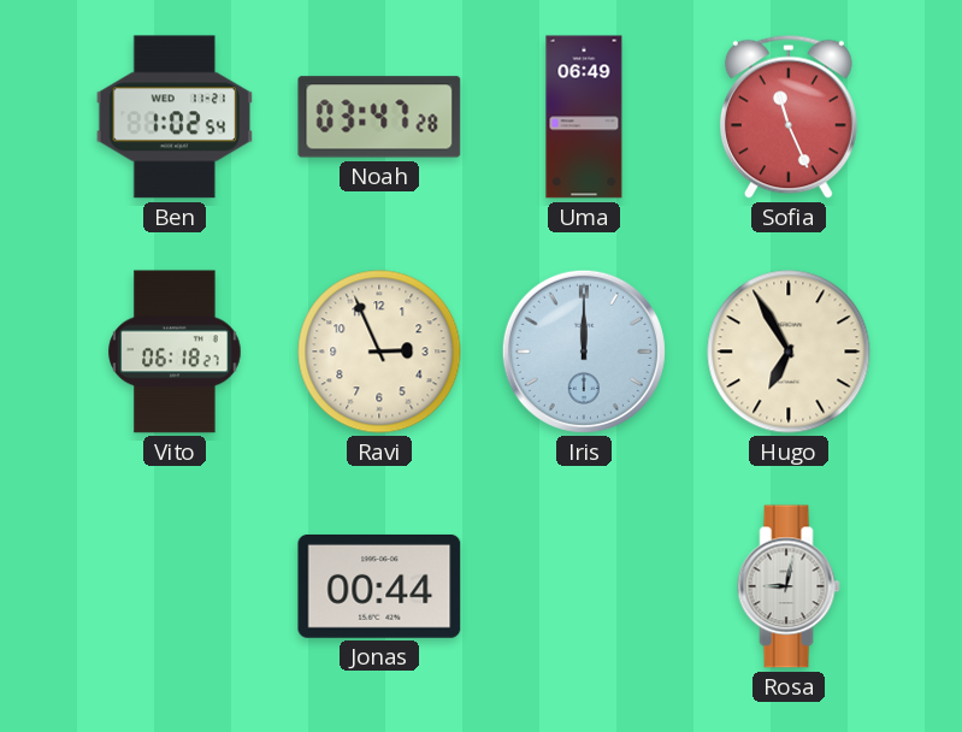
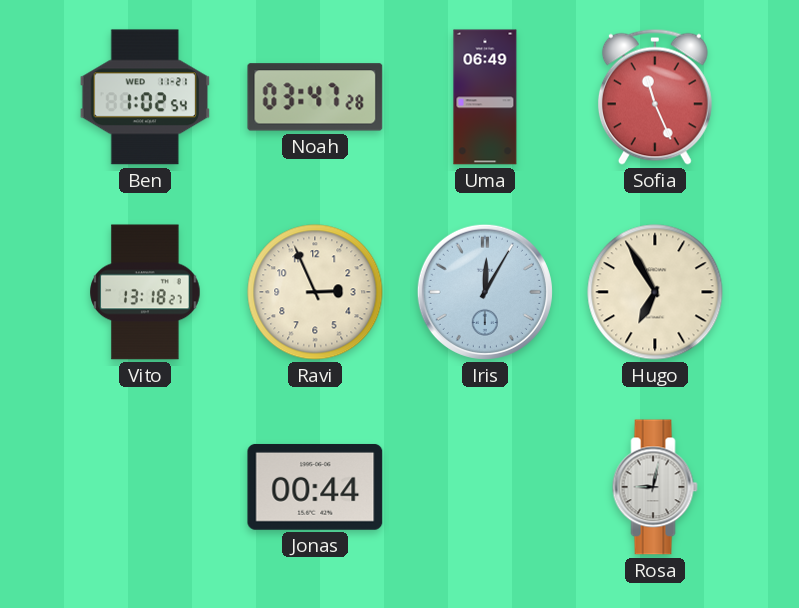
Vito: 06:18 -> 13:18
Iris: 12:00 -> 12:05
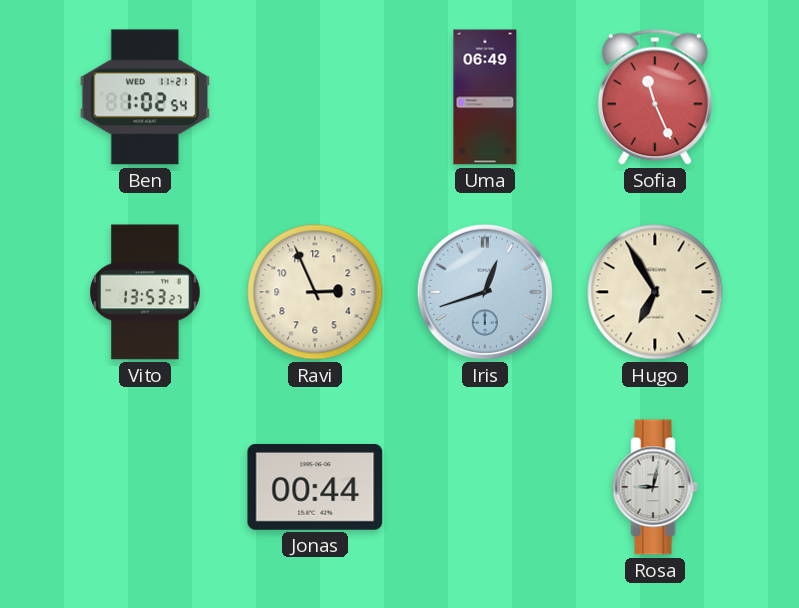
Noah: 03:47 -> none
Vito: 13:18 -> 13:53
Iris: 12:05 -> 12:42
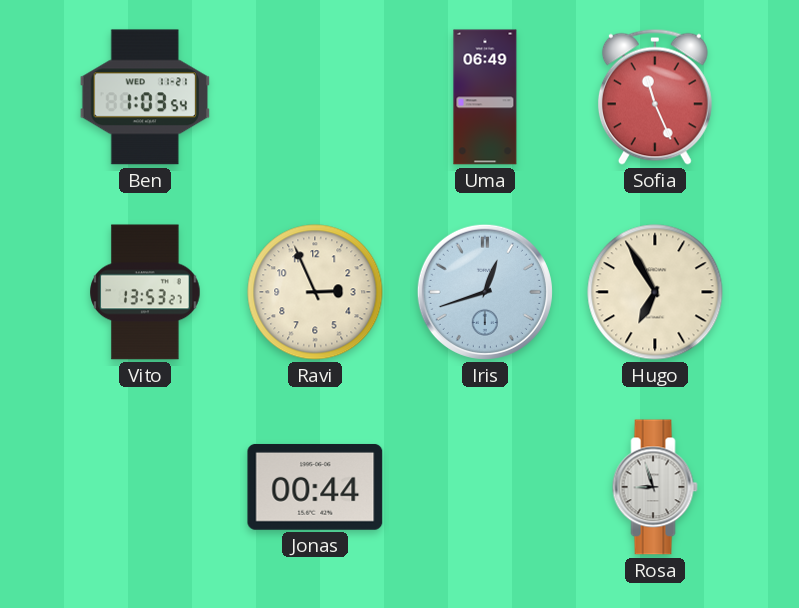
Ben: 1:02 -> 1:03
Rosa: 9:02 -> 8:57
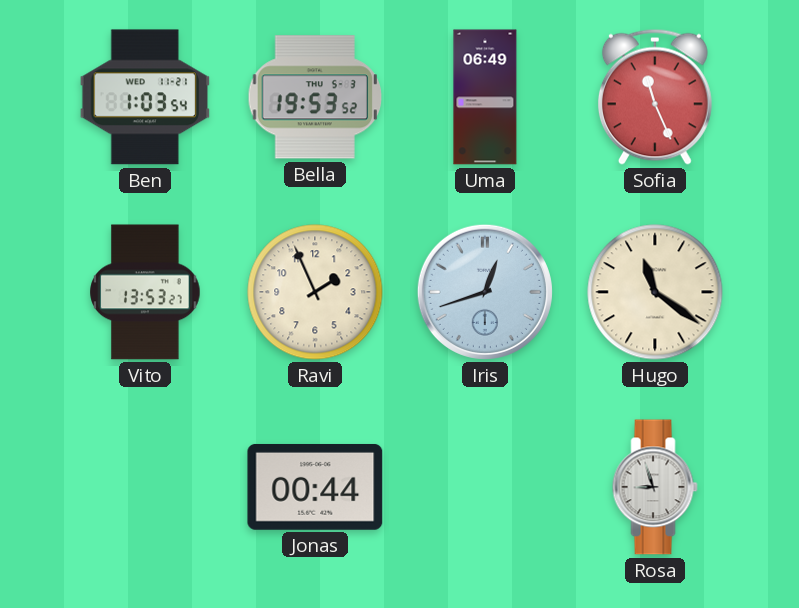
Bella: none -> 19:53
Ravi: 2:56 -> 1:56
Hugo: 6:55 -> 11:21
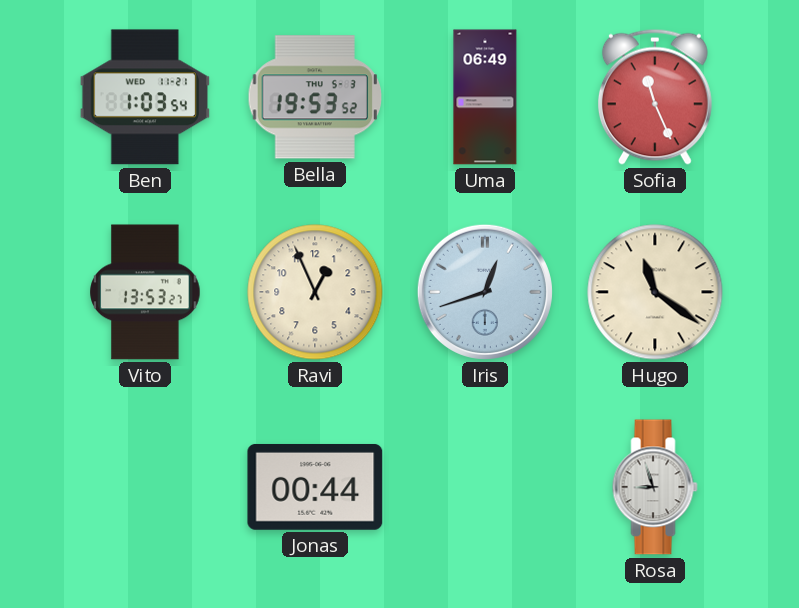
Ravi: 1:56 -> 12:56
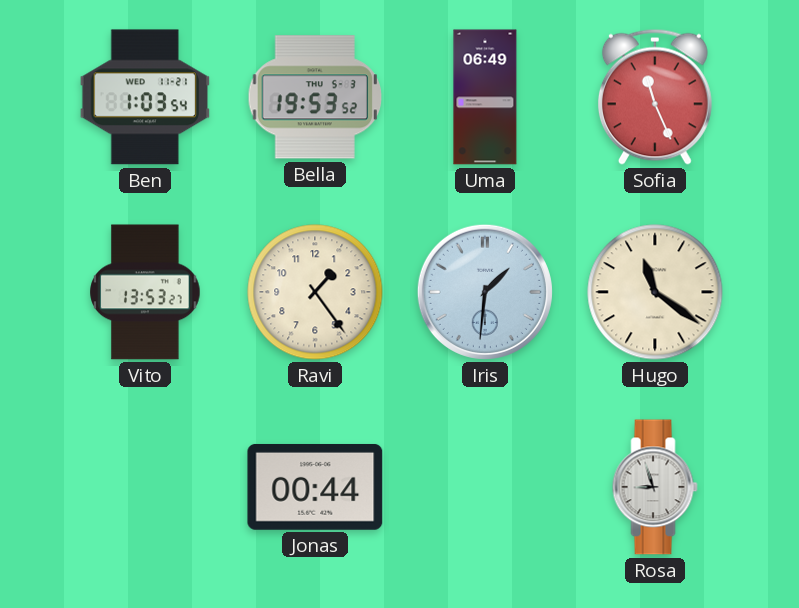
Ravi: 12:56 -> 1:24
Iris: 12:42 -> 1:31
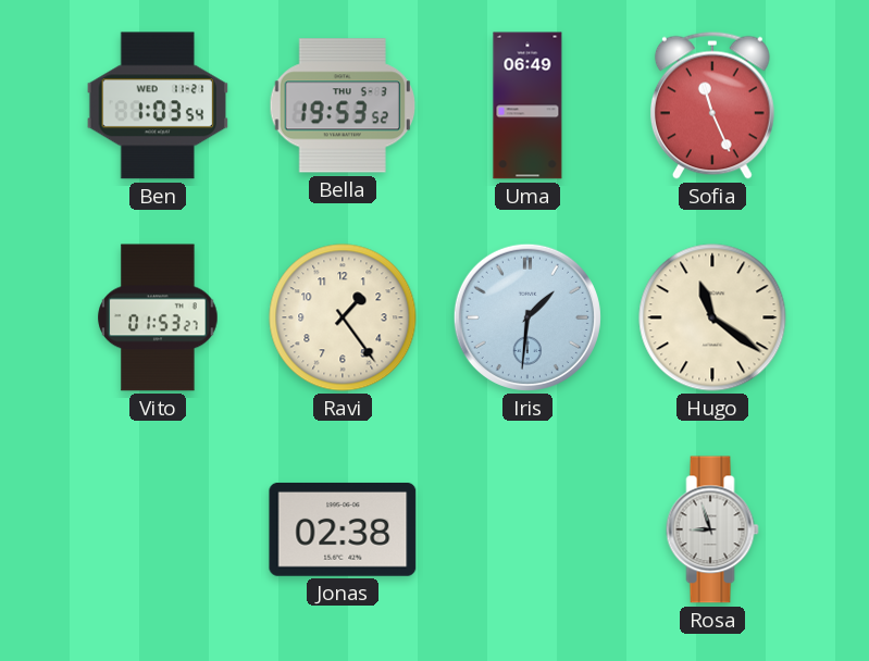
Vito: 13:53 -> 01:53
Jonas: 00:44 -> 02:38
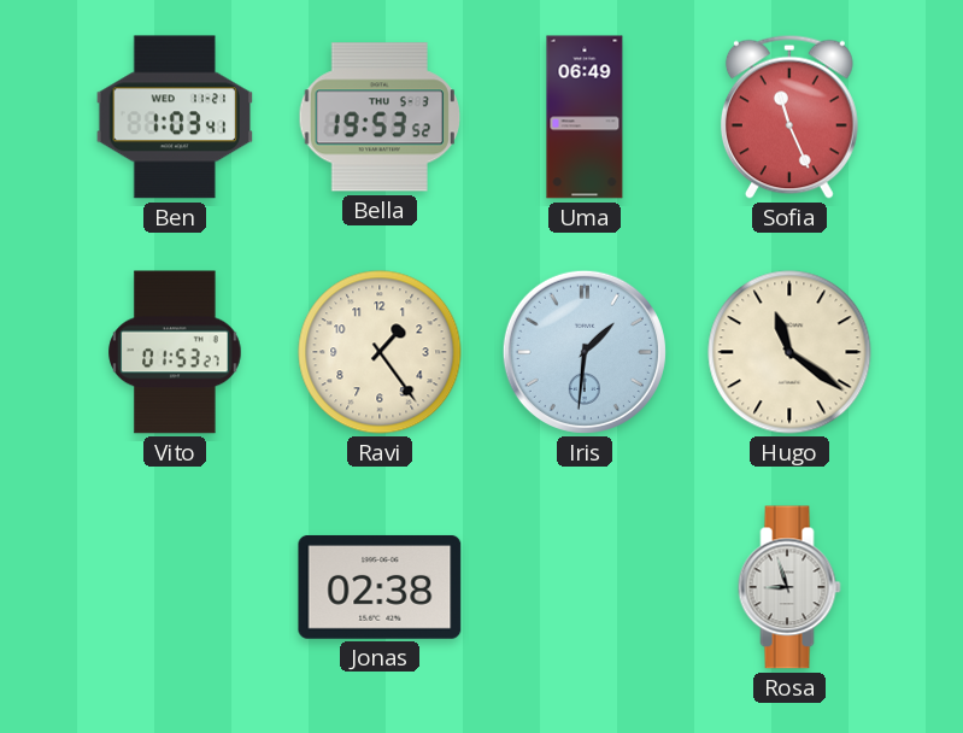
Ben: 1:03:54 -> 1:03:41
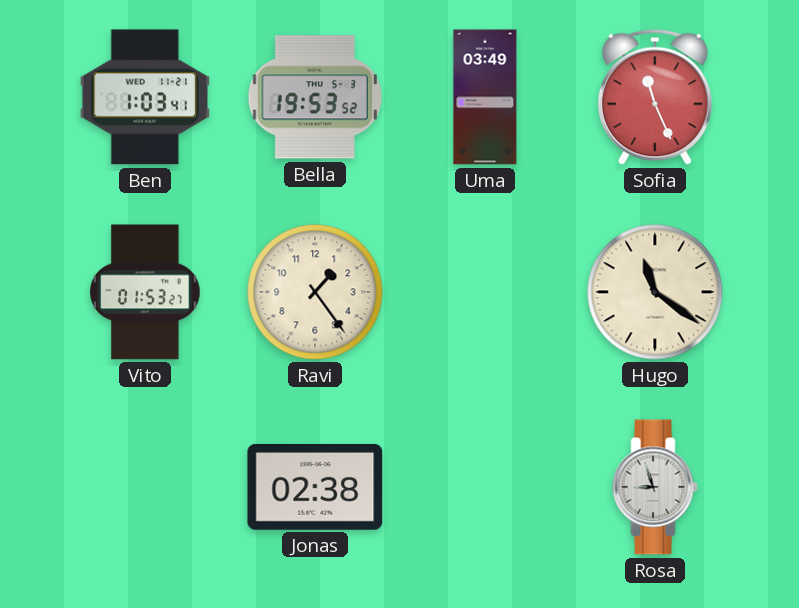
Uma: 06:49 -> 03:49
Iris: 1:31 -> none
